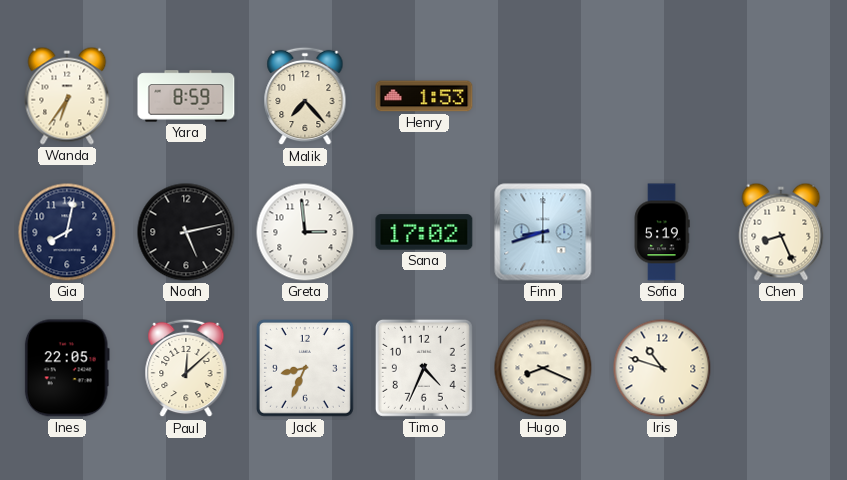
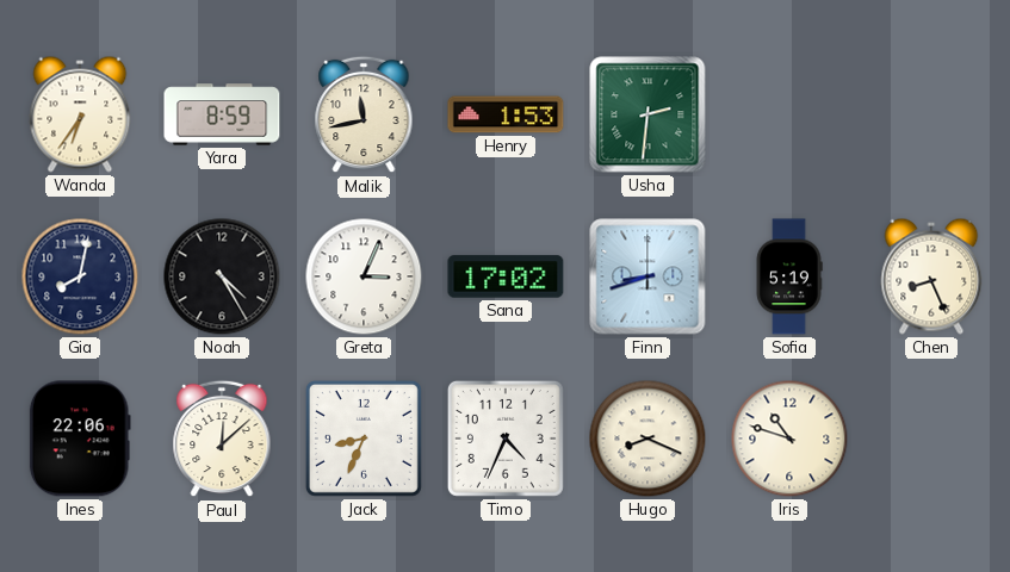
Malik: 7:23 -> 11:43
Usha: none -> 2:31
Noah: 5:13 -> 4:25
Greta: 2:59 -> 3:04
Ines: 22:05 -> 22:06
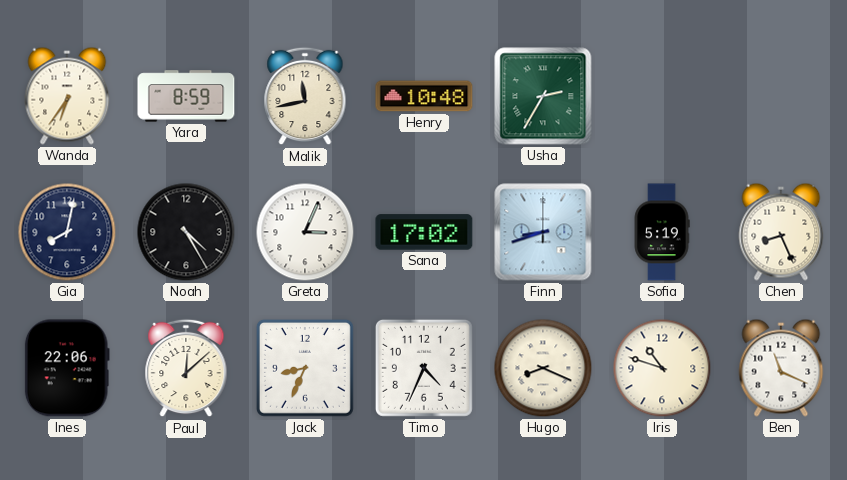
Henry: 1:53 -> 10:48
Usha: 2:31 -> 2:35
Ben: none -> 11:19
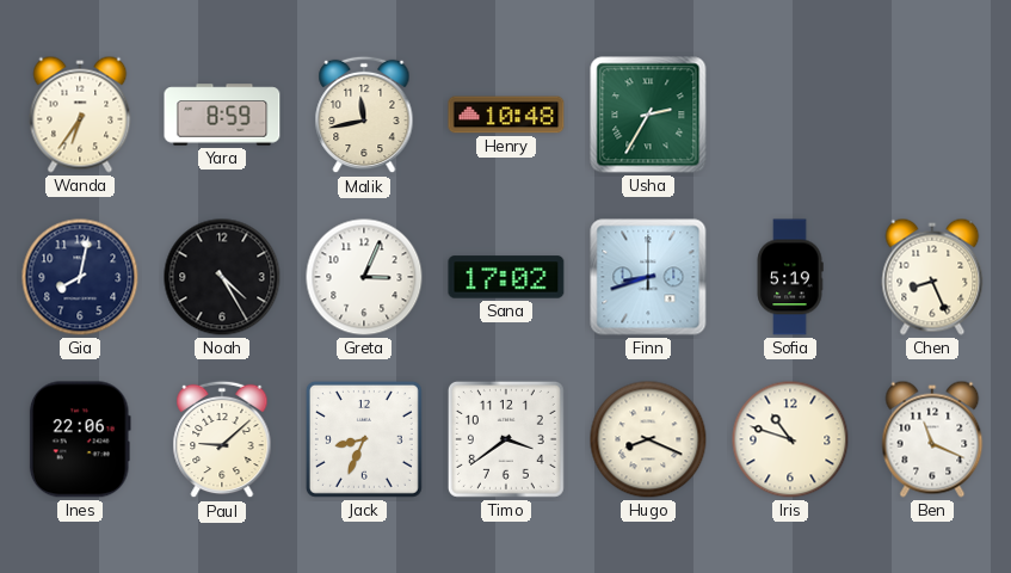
Paul: 12:08 -> 9:08
Timo: 4:34 -> 3:39
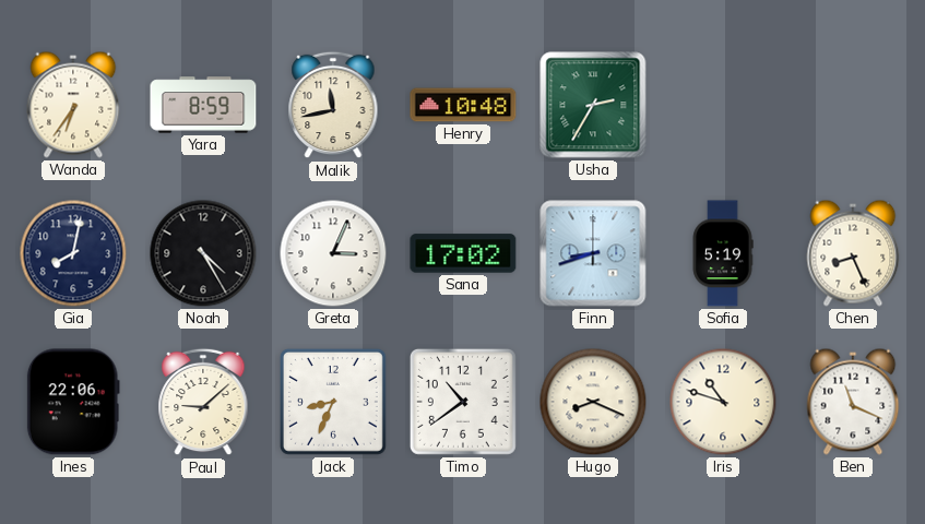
Timo: 3:39 -> 10:39
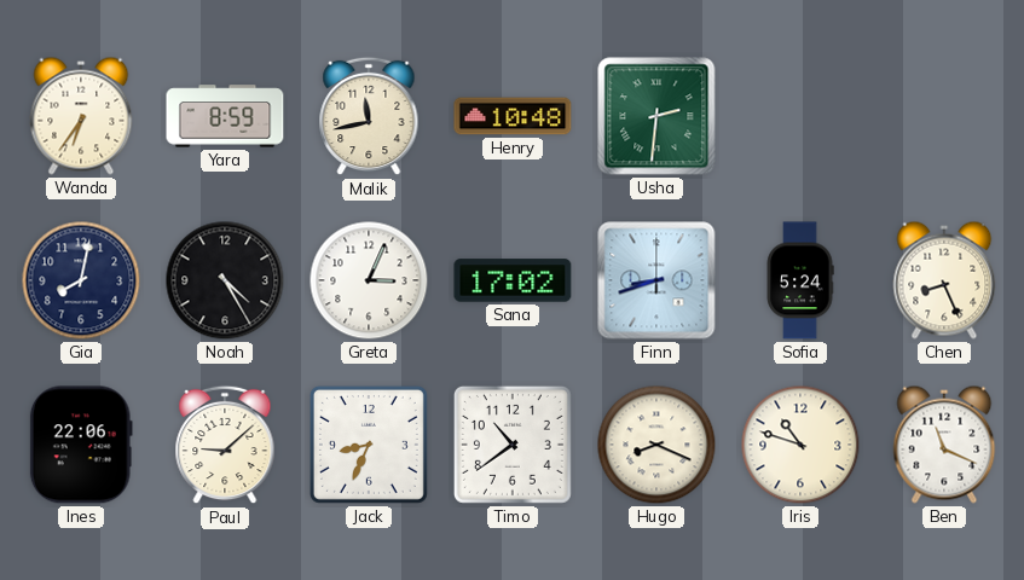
Usha: 2:35 -> 2:31
Sofia: 5:19 -> 5:24
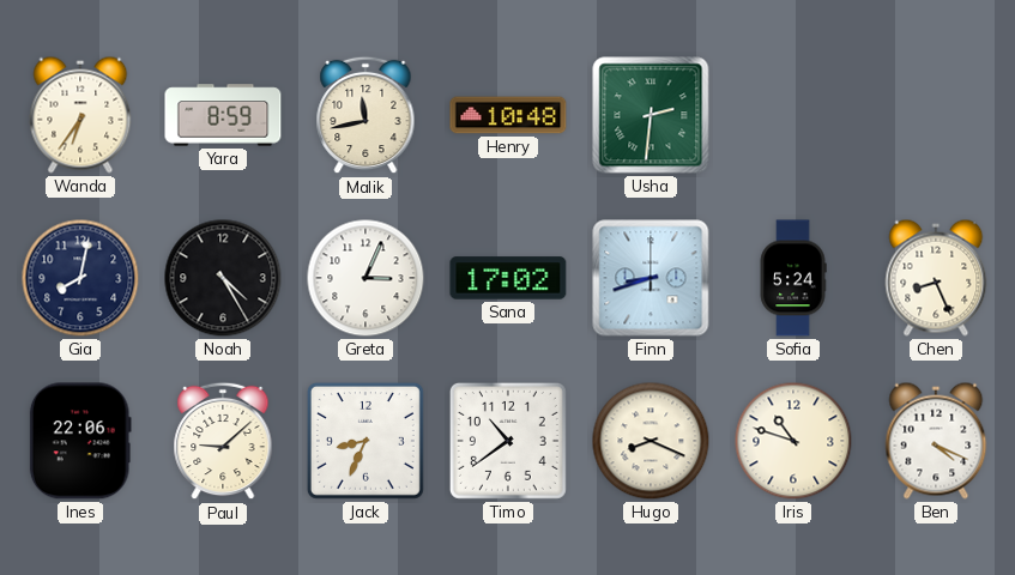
Ben: 11:19 -> 4:19
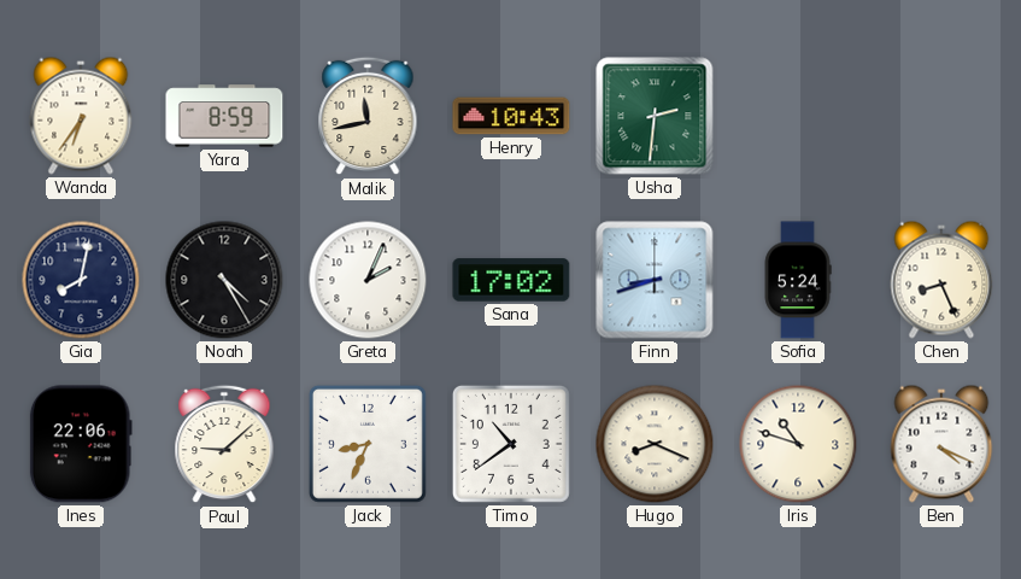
Henry: 10:48 -> 10:43
Greta: 3:04 -> 2:04
